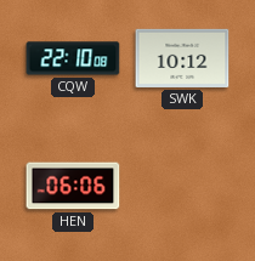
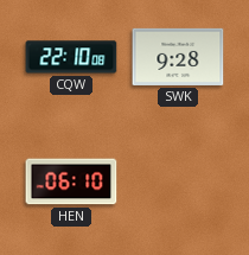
SWK: 10:12 -> 9:28
HEN: 06:06 -> 06:10
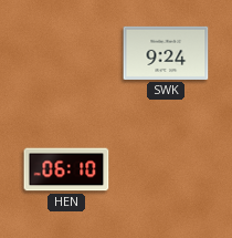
CQW: 22:10 -> none
SWK: 9:28 -> 9:24
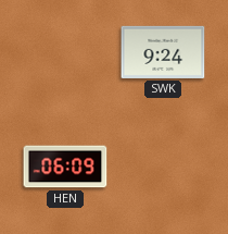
HEN: 06:10 -> 06:09
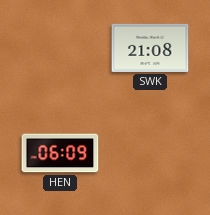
SWK: 9:24 -> 21:08
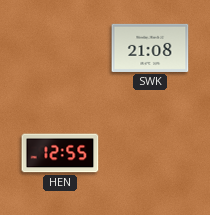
HEN: 06:09 -> 12:55
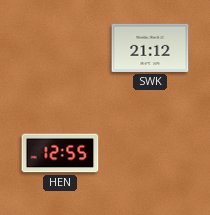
SWK: 21:08 -> 21:12
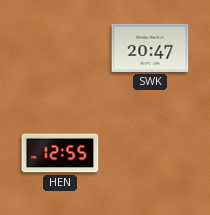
SWK: 21:12 -> 20:47
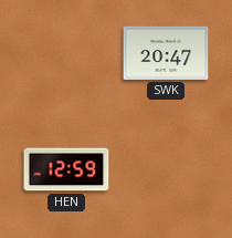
HEN: 12:55 -> 12:59
